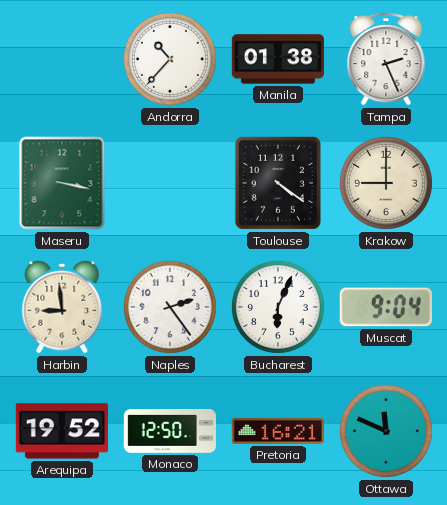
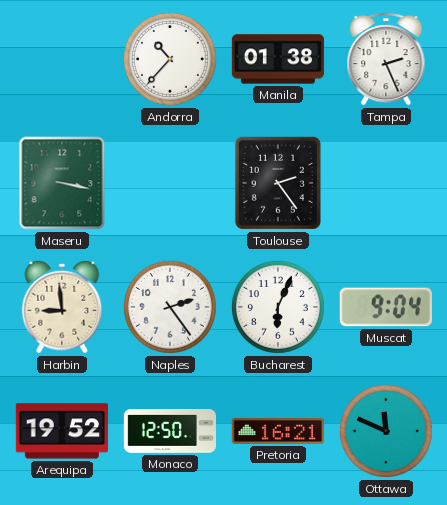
Toulouse: 4:21 -> 2:24
Krakow: 9:00 -> none
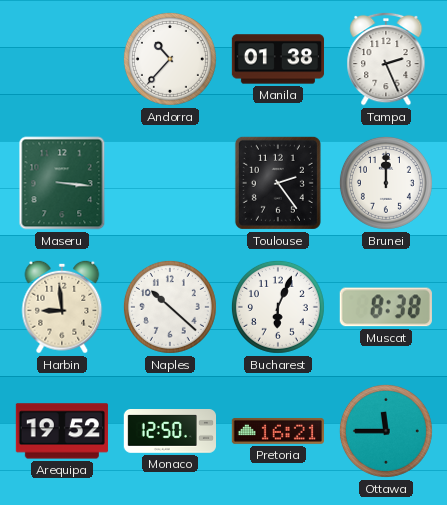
Maseru: 3:17 -> 3:16
Brunei: none -> 12:00
Naples: 2:24 -> 10:22
Muscat: 9:04 -> 8:38
Ottawa: 11:49 -> 11:45
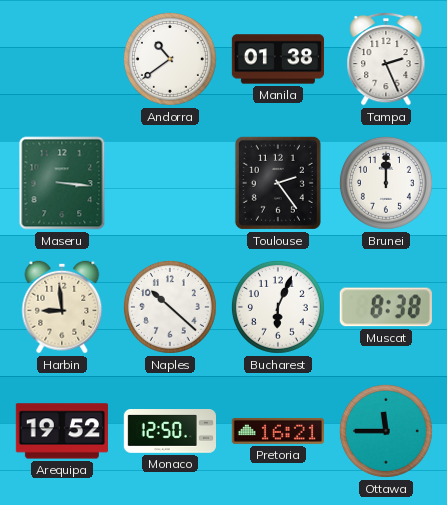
Andorra: 10:37 -> 10:39
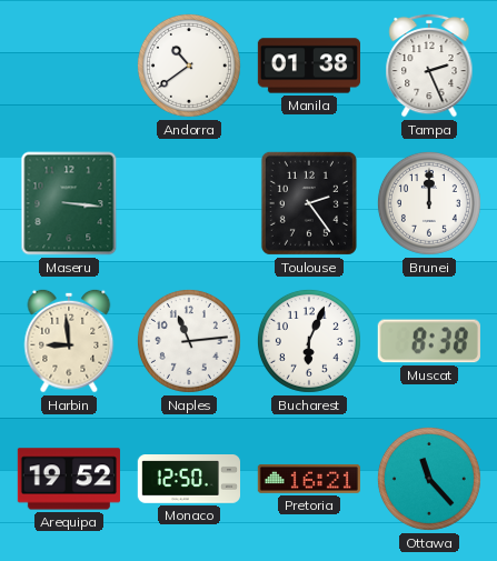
Naples: 10:22 -> 11:14
Ottawa: 11:45 -> 11:23
